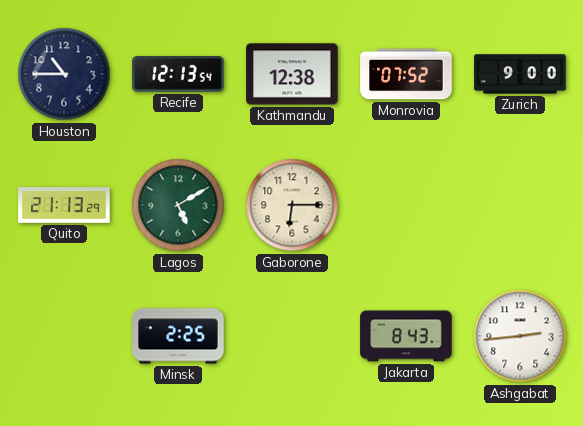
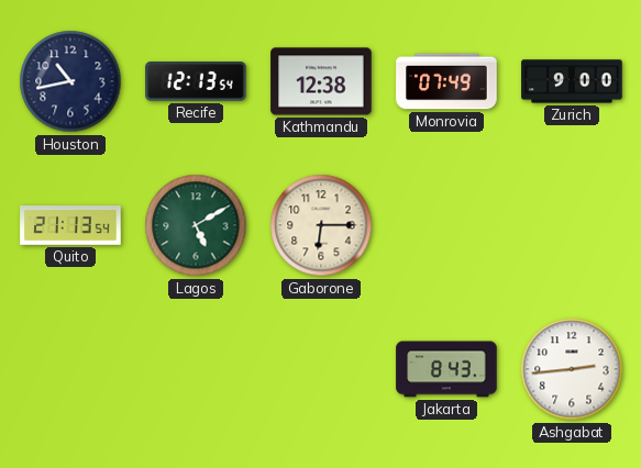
Houston: 10:45 -> 10:43
Monrovia: 07:52 -> 07:49
Quito: 21:13:29 -> 21:13:54
Minsk: 2:25 -> none
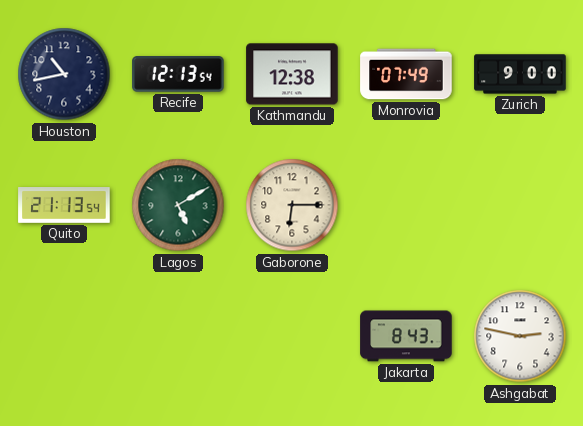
Ashgabat: 2:44 -> 2:47
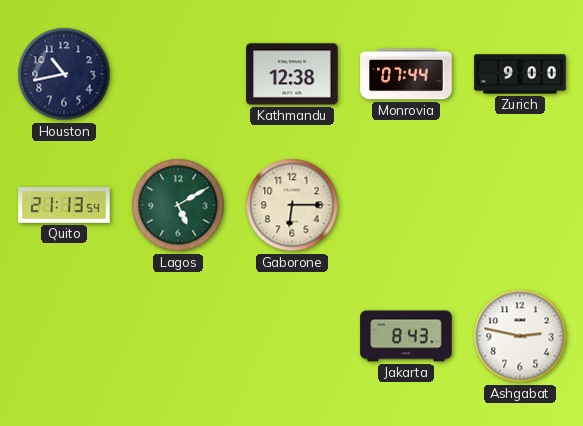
Recife: 12:13 -> none
Monrovia: 07:49 -> 07:44
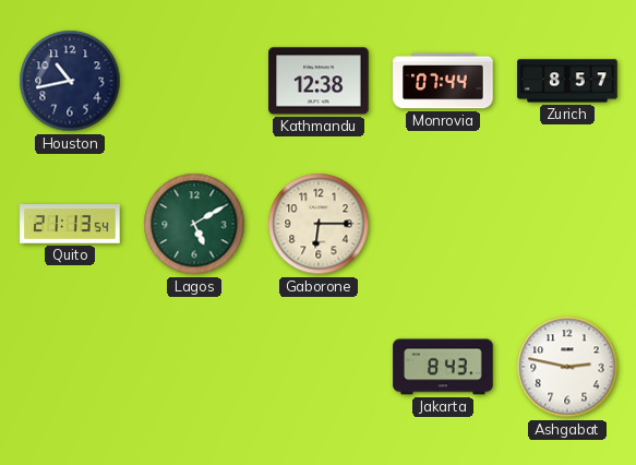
Zurich: 9:00 -> 8:57
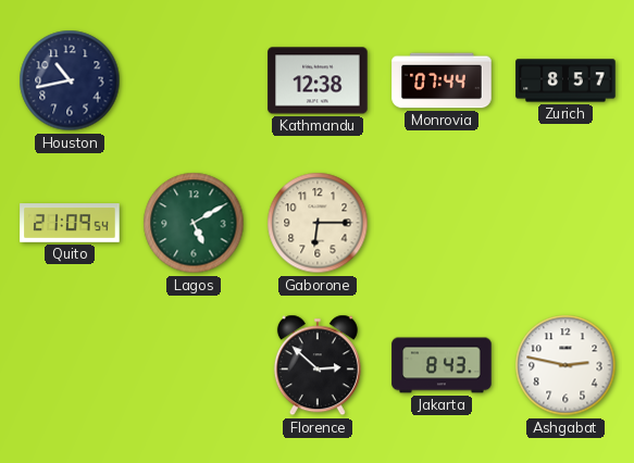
Quito: 21:13 -> 21:09
Florence: none -> 2:52
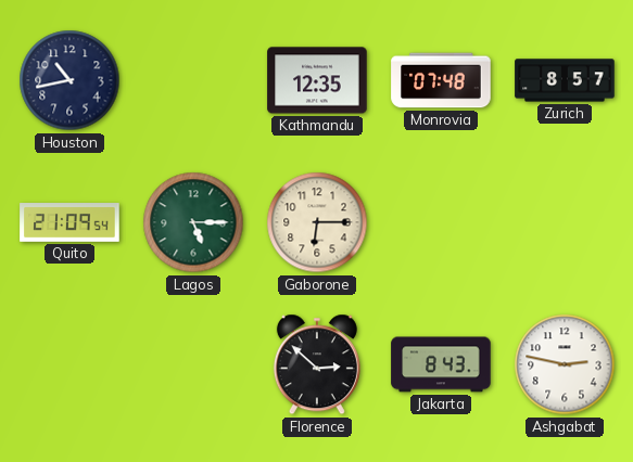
Kathmandu: 12:38 -> 12:35
Monrovia: 07:44 -> 07:48
Lagos: 5:10 -> 5:15
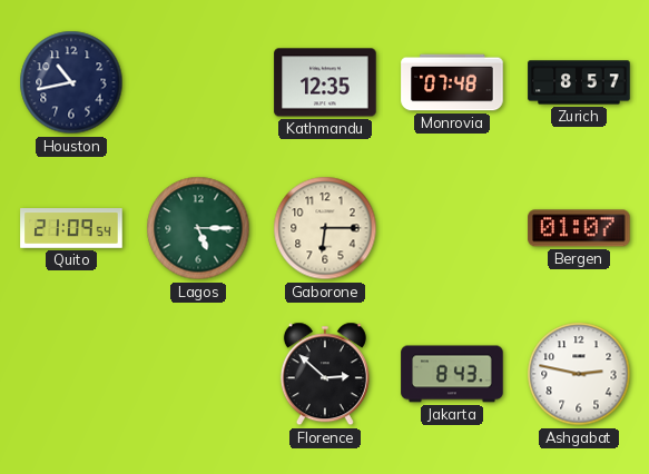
Bergen: none -> 01:07
